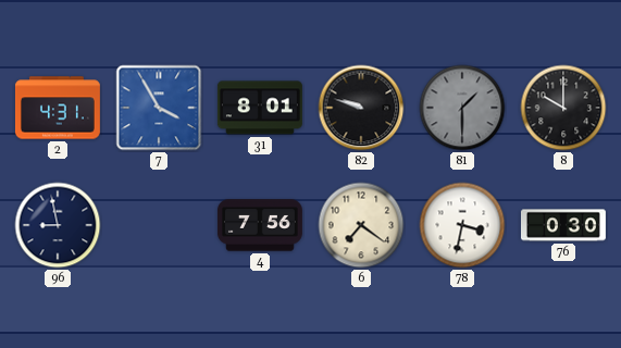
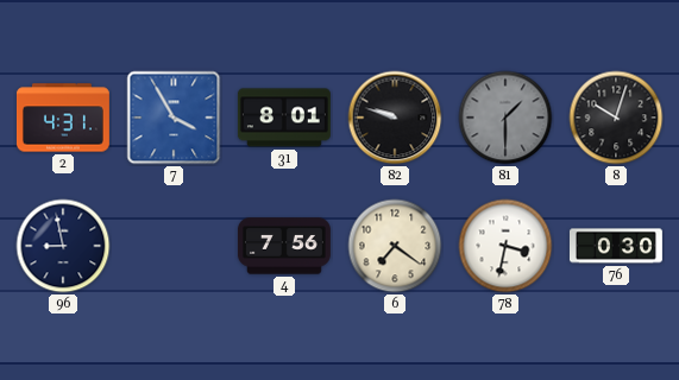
8: 10:00 -> 10:03
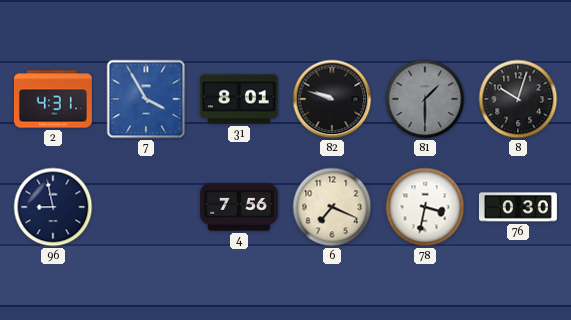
6: 7:21 -> 7:19
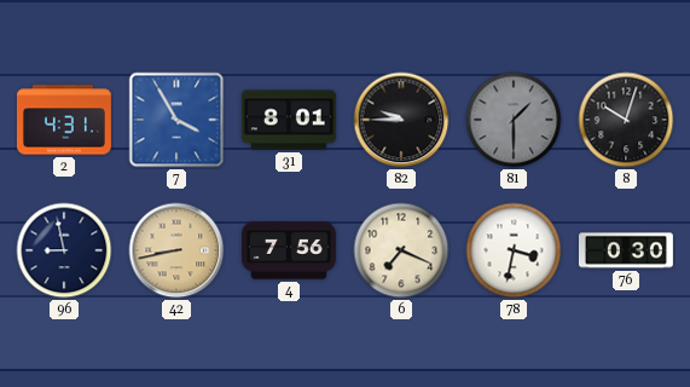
82: 9:48 -> 9:45
42: none -> 8:43
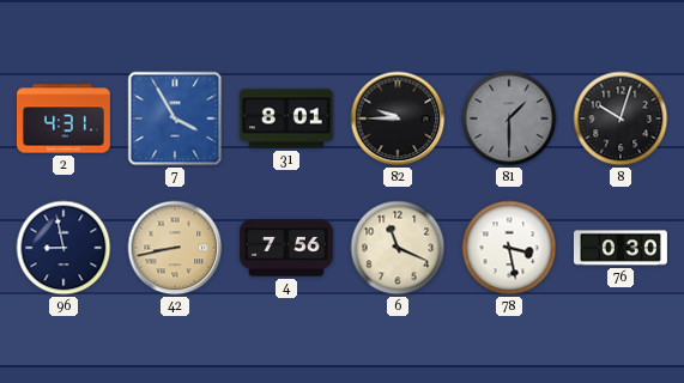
6: 7:19 -> 11:19
78: 3:32 -> 3:28
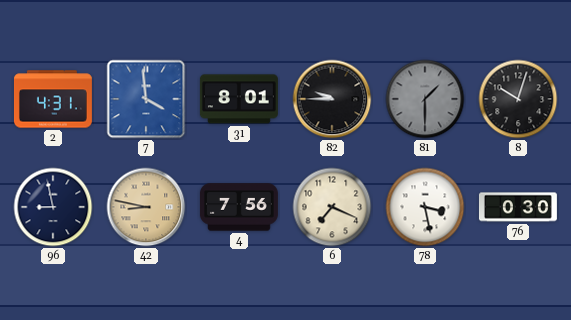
7: 3:55 -> 3:59
42: 8:43 -> 8:47
6: 11:19 -> 7:19
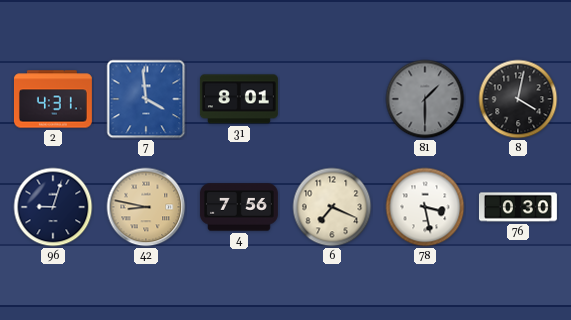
82: 9:45 -> none
8: 10:03 -> 4:02
96: 8:58 -> 9:03
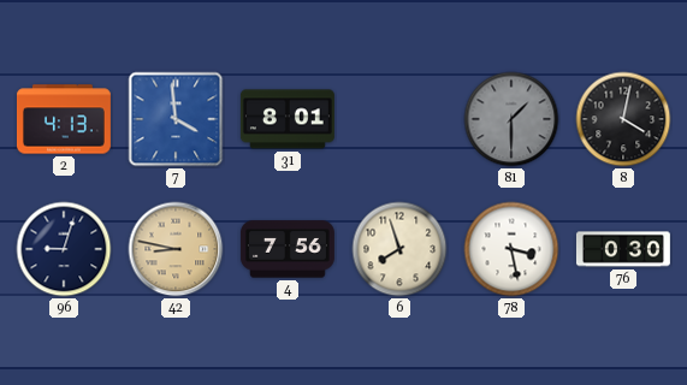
2: 4:31 -> 4:13
6: 7:19 -> 7:57
